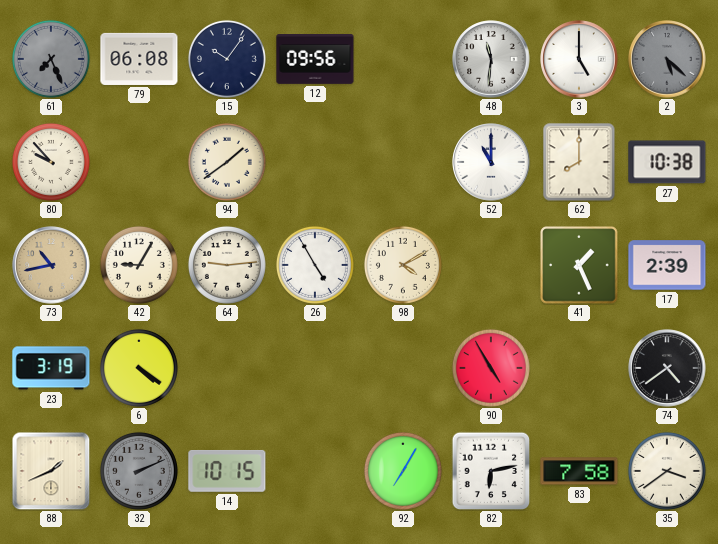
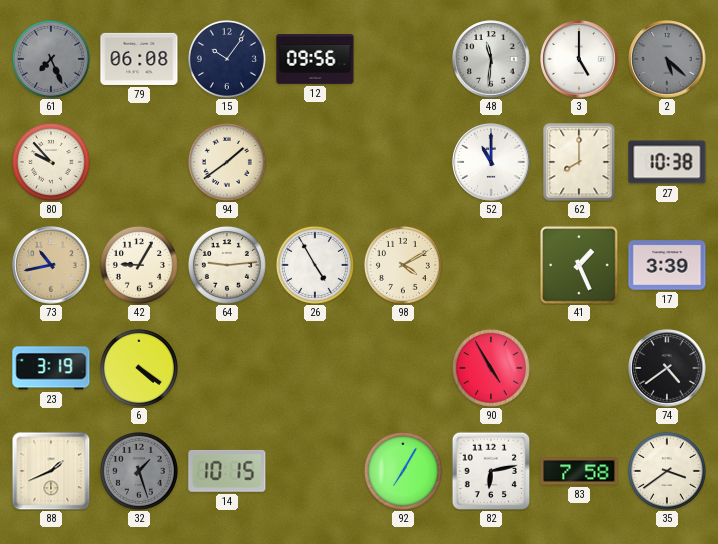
17: 2:39 -> 3:39
32: 2:11 -> 1:27
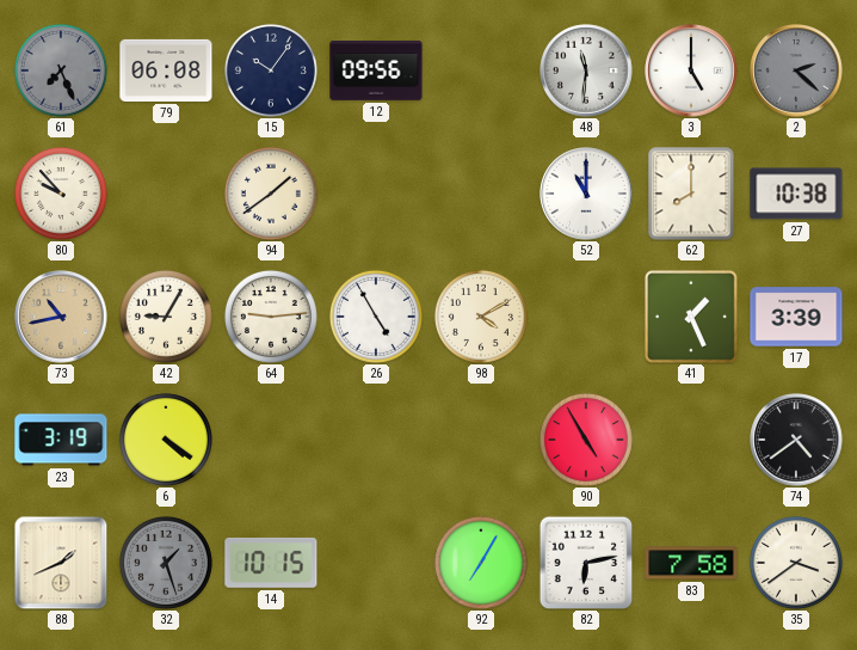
2: 5:22 -> 2:22
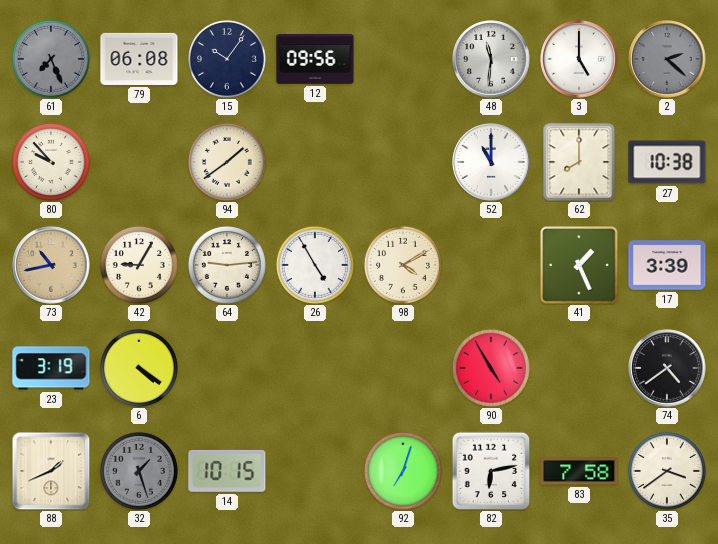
92: 7:05 -> 7:03
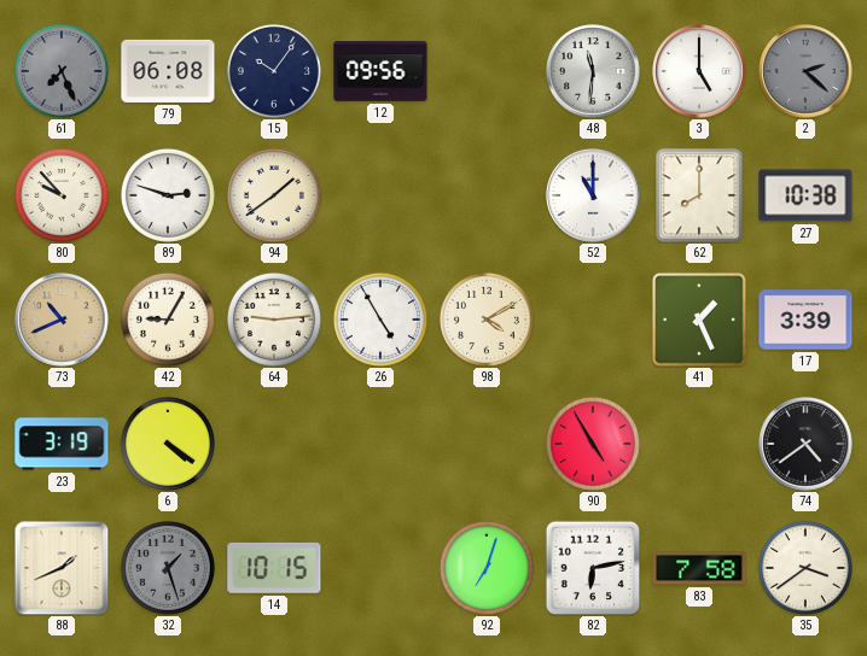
89: none -> 2:48
73: 10:43 -> 10:41
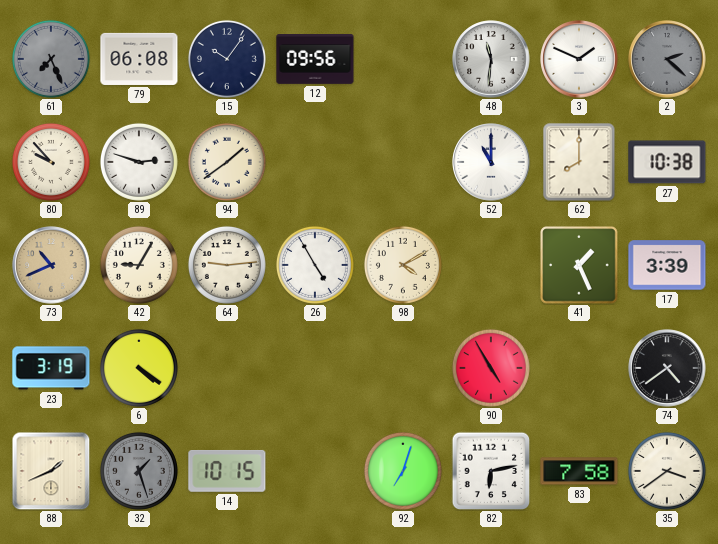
3: 5:00 -> 1:49
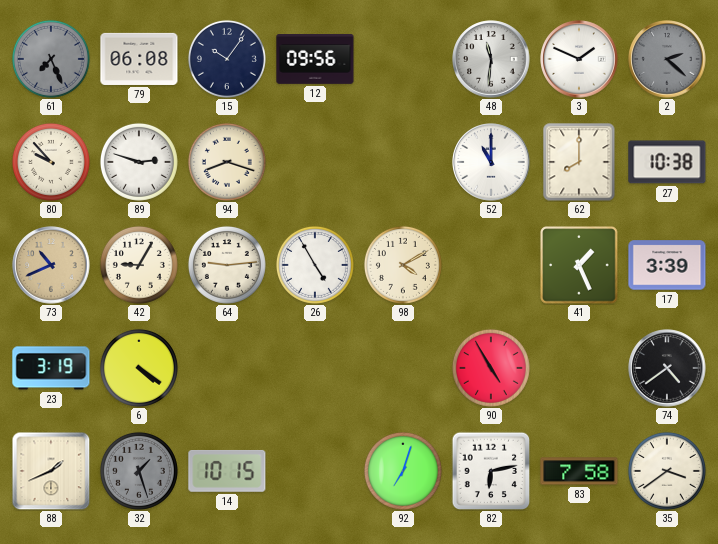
94: 1:39 -> 8:18
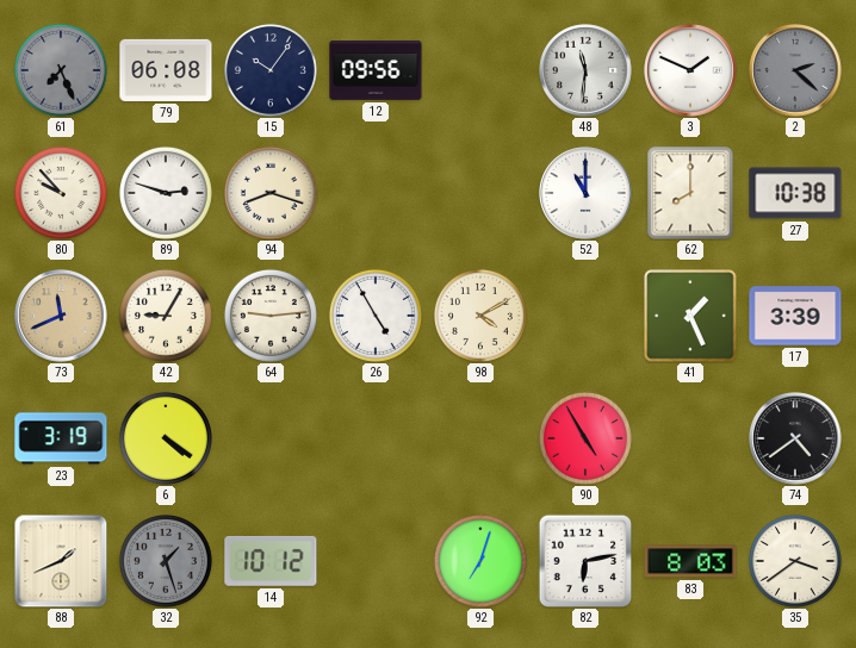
73: 10:41 -> 11:41
14: 10:15 -> 10:12
83: 7:58 -> 8:03
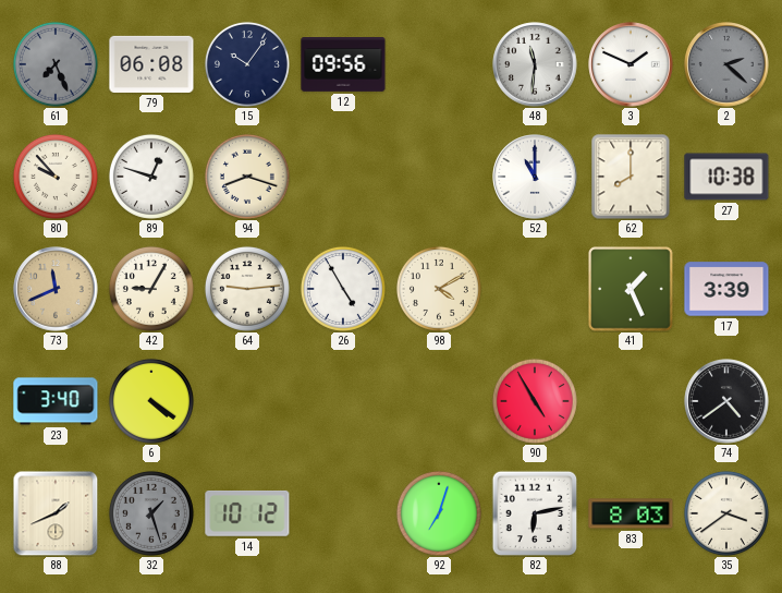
89: 2:48 -> 12:48
23: 3:19 -> 3:40
